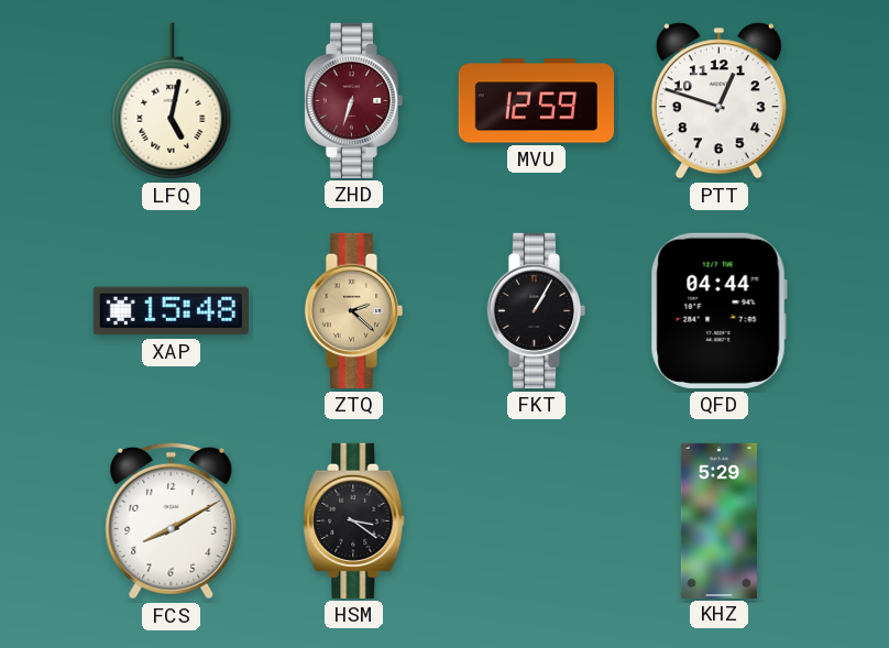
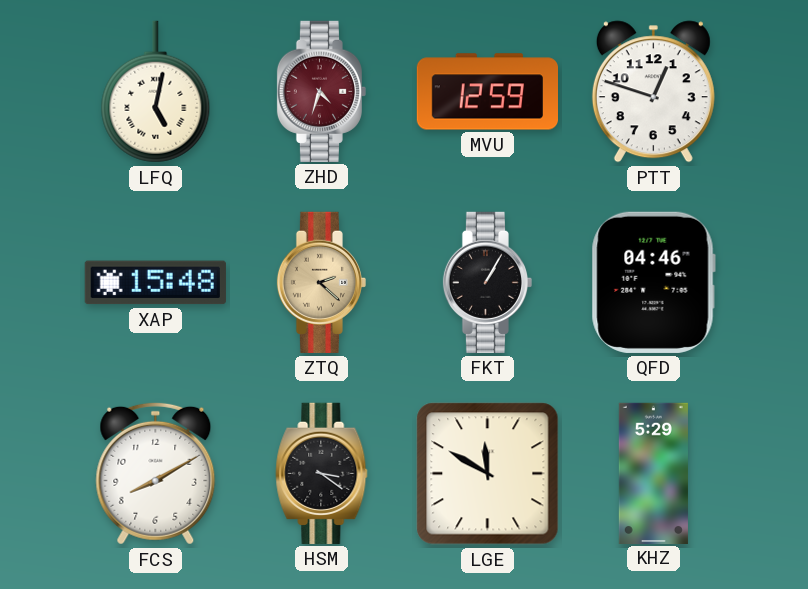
ZHD: 6:33 -> 4:33
QFD: 04:44 -> 04:46
LGE: none -> 11:50
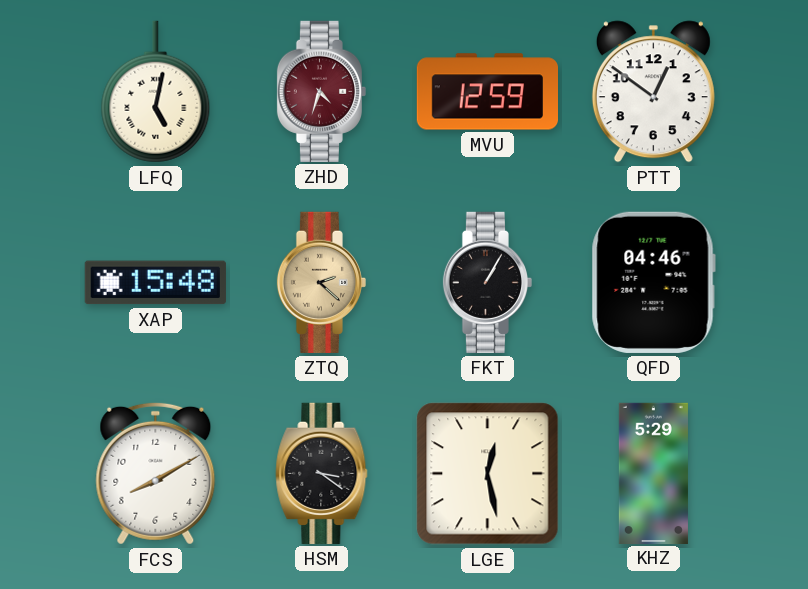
PTT: 12:48 -> 12:51
LGE: 11:50 -> 12:28
